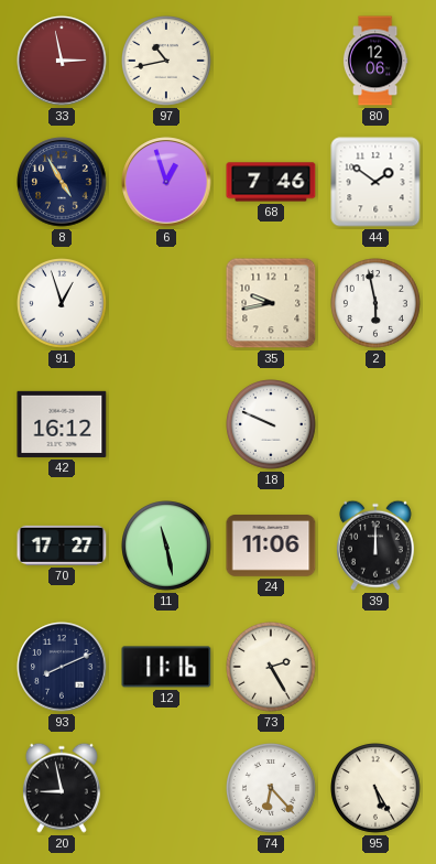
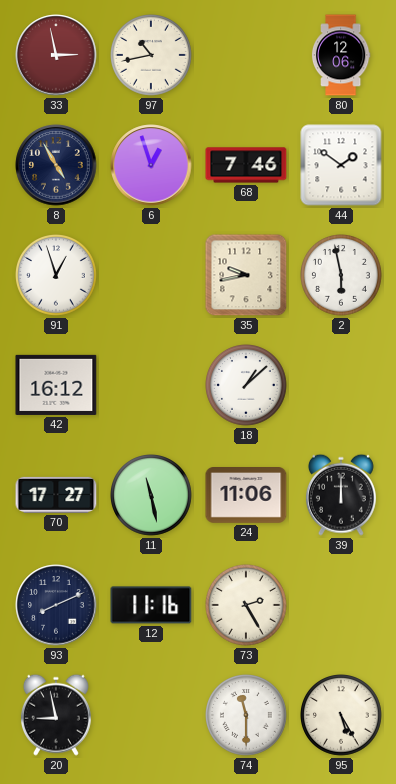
18: 9:49 -> 1:08
74: 6:23 -> 11:30
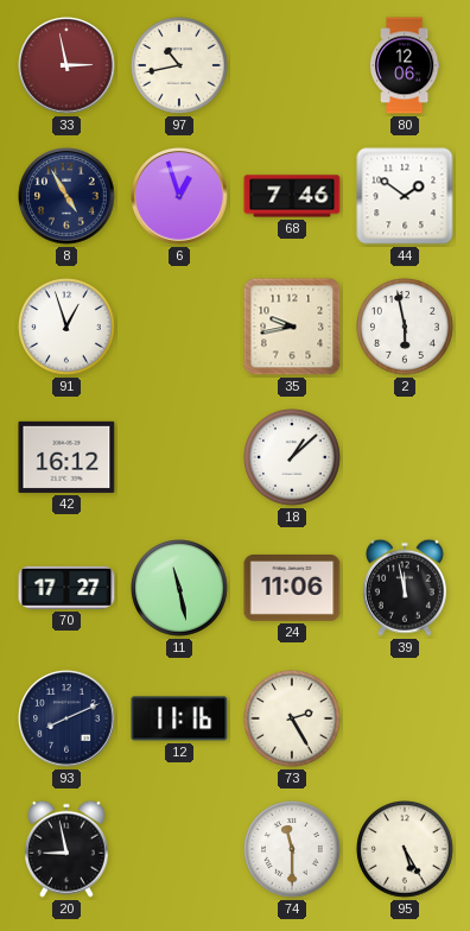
39: 12:00 -> 11:58
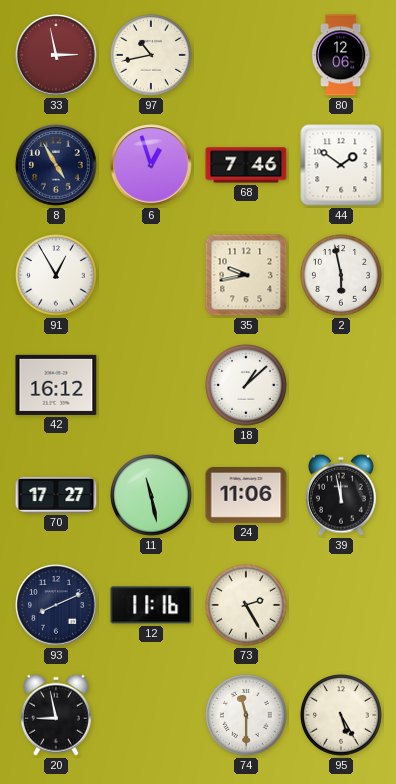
91: 12:57 -> 12:55
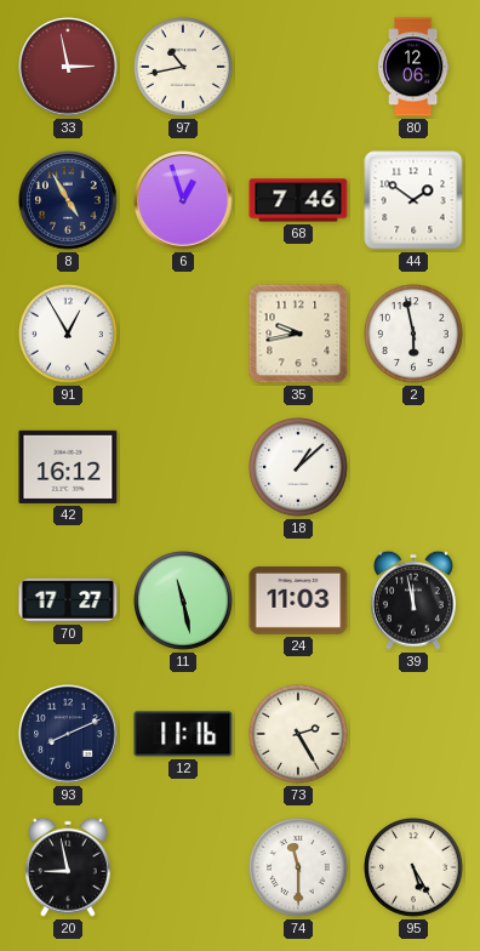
24: 11:06 -> 11:03
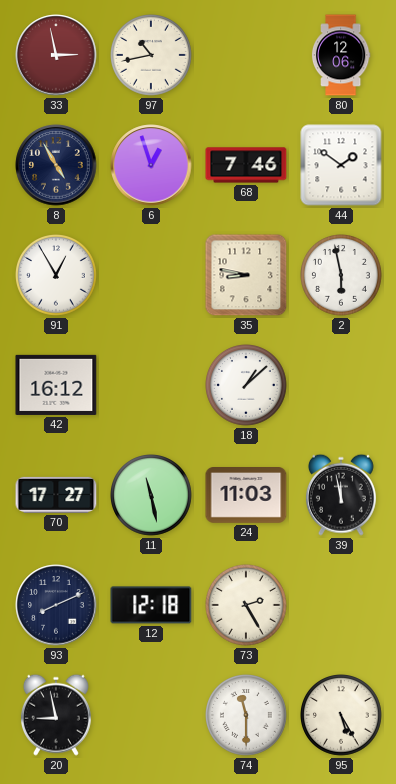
35: 9:43 -> 8:47
12: 11:16 -> 12:18
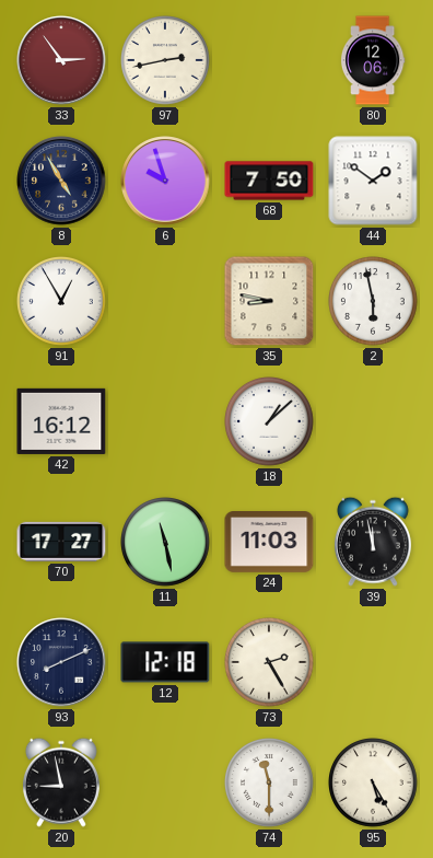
33: 2:58 -> 2:54
97: 10:43 -> 2:43
6: 12:57 -> 9:57
68: 7:46 -> 7:50
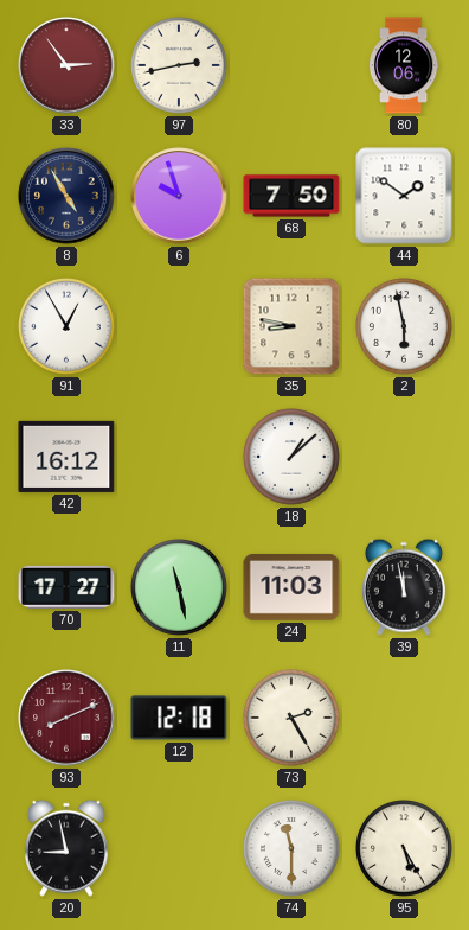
93 dial: navy -> burgundy
